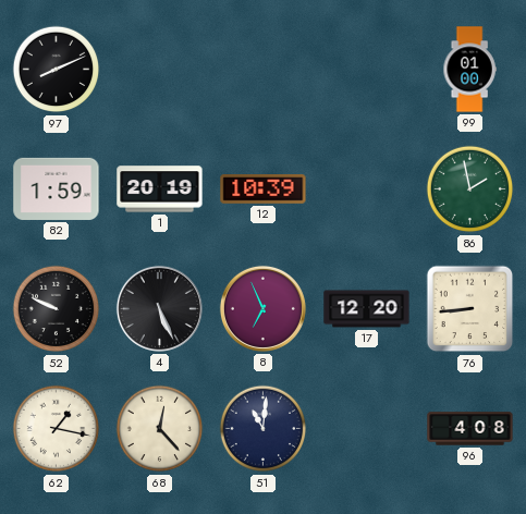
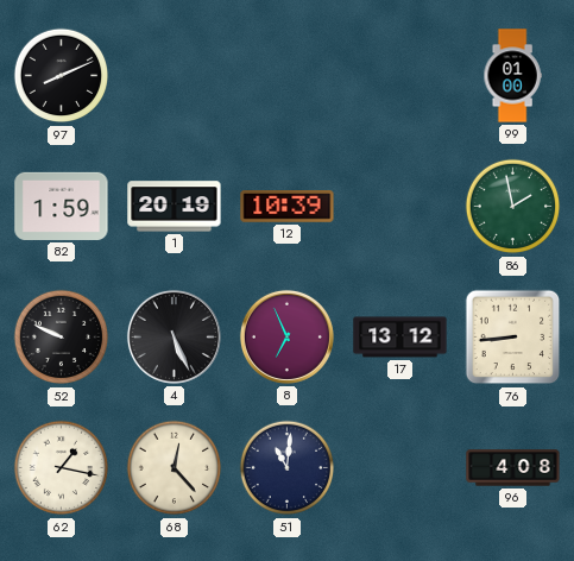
17: 12:20 -> 13:12
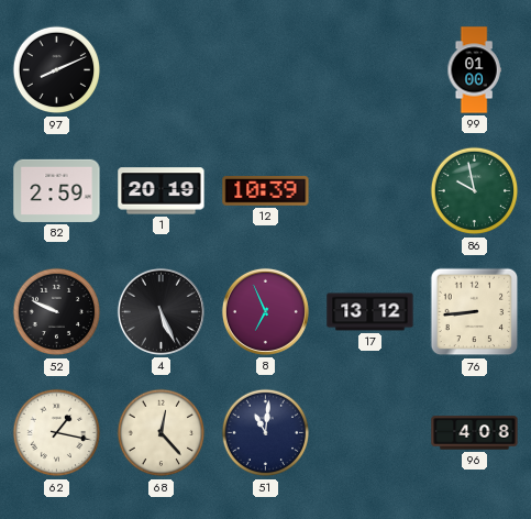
82: 1:59 -> 2:59
86: 1:58 -> 9:58
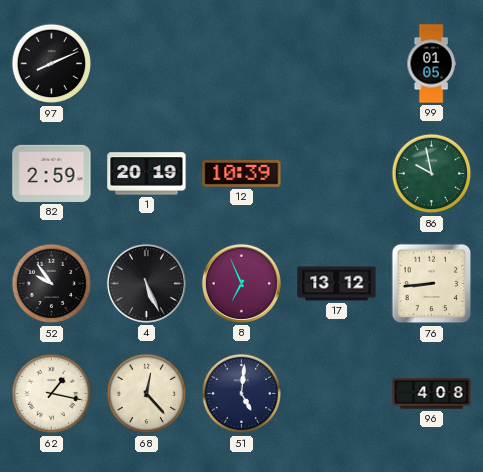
99: 01:00 -> 01:05
52: 9:49 -> 9:54
51: 11:01 -> 5:01
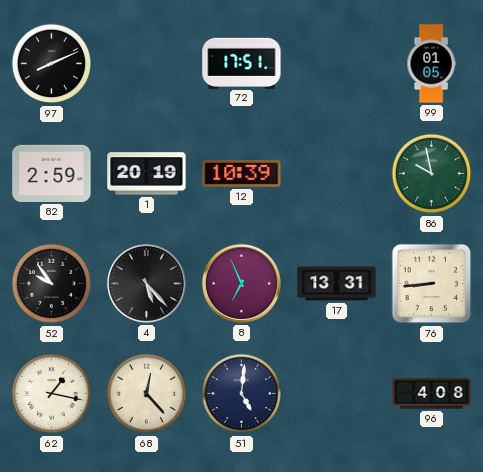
72: none -> 17:51
4: 5:26 -> 5:23
17: 13:12 -> 13:31
